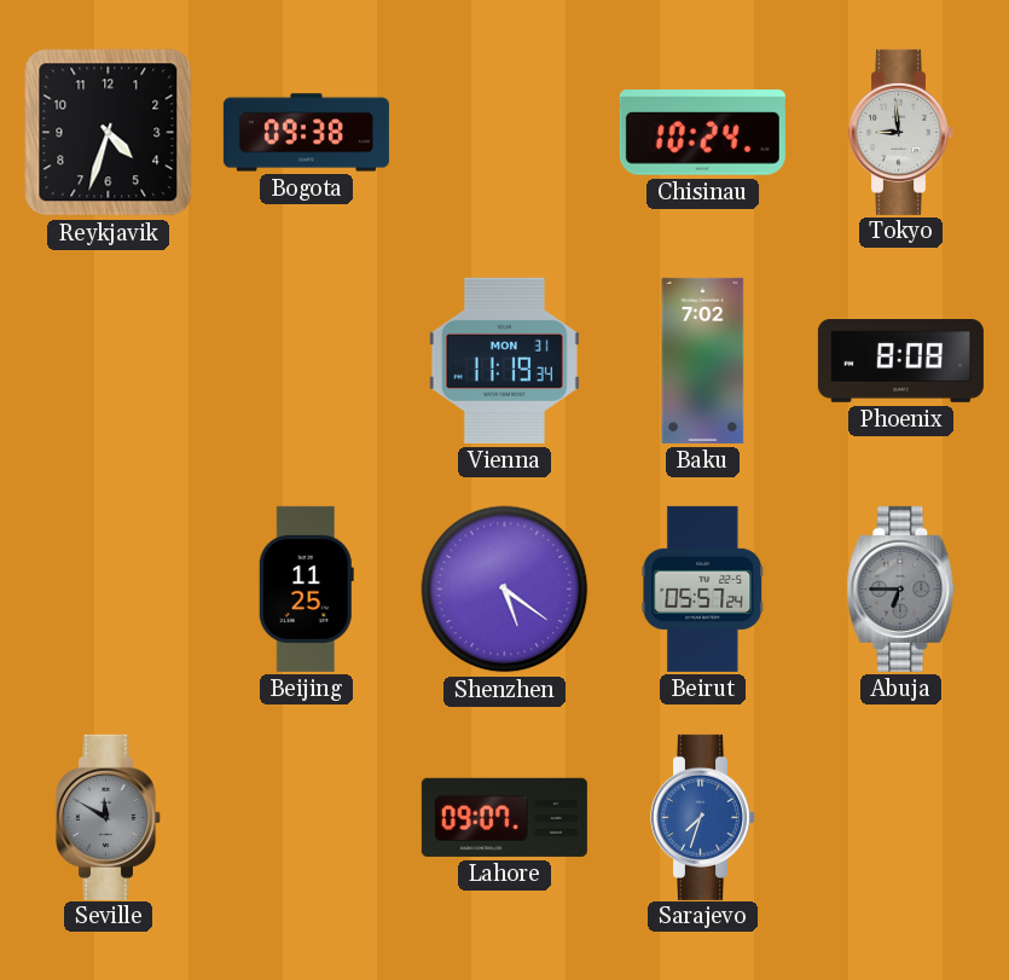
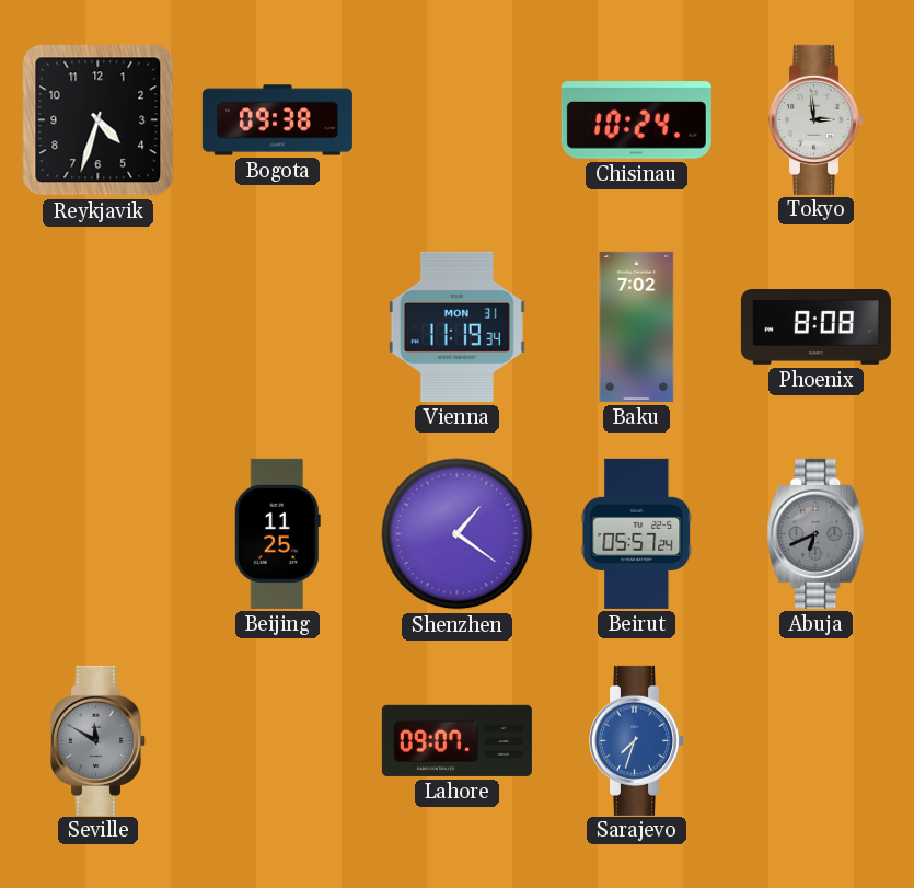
Tokyo: 8:59 -> 2:59
Shenzhen: 5:21 -> 1:21
Abuja: 6:45 -> 6:41
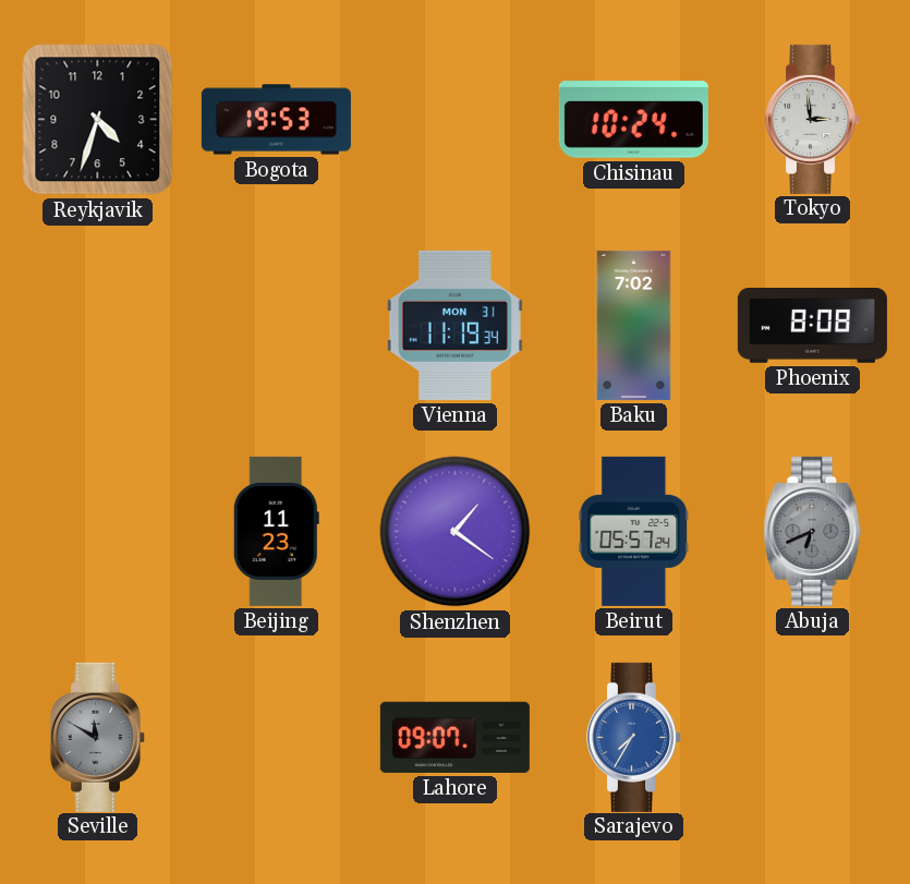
Bogota: 09:38 -> 19:53
Beijing: 11:25 -> 11:23
Sarajevo: 7:33 -> 7:35
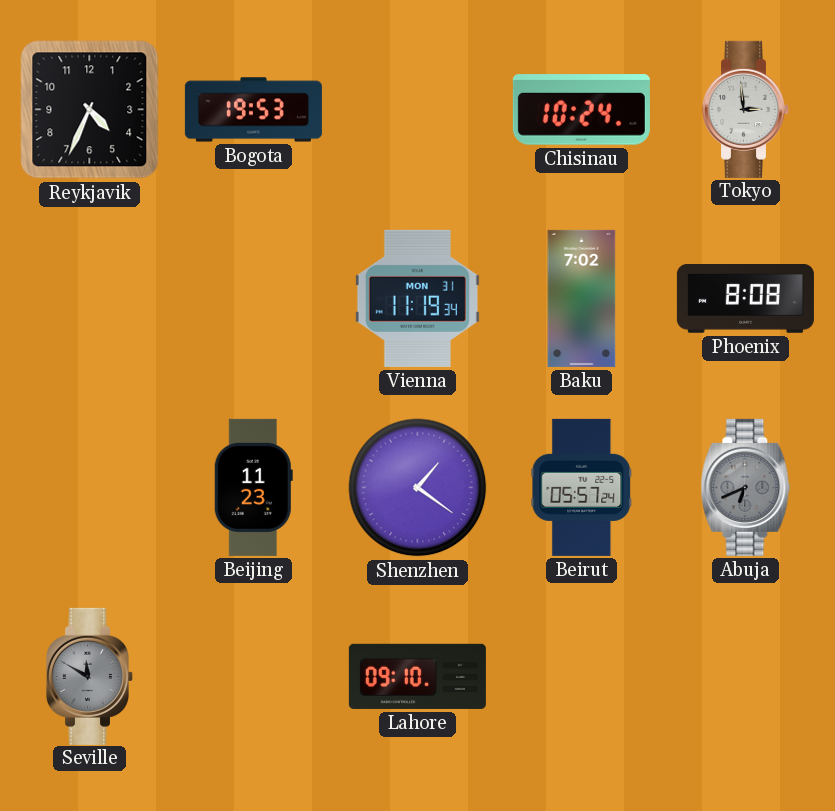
Reykjavik: 4:33 -> 4:34
Lahore: 09:07 -> 09:10
Sarajevo: 7:35 -> none
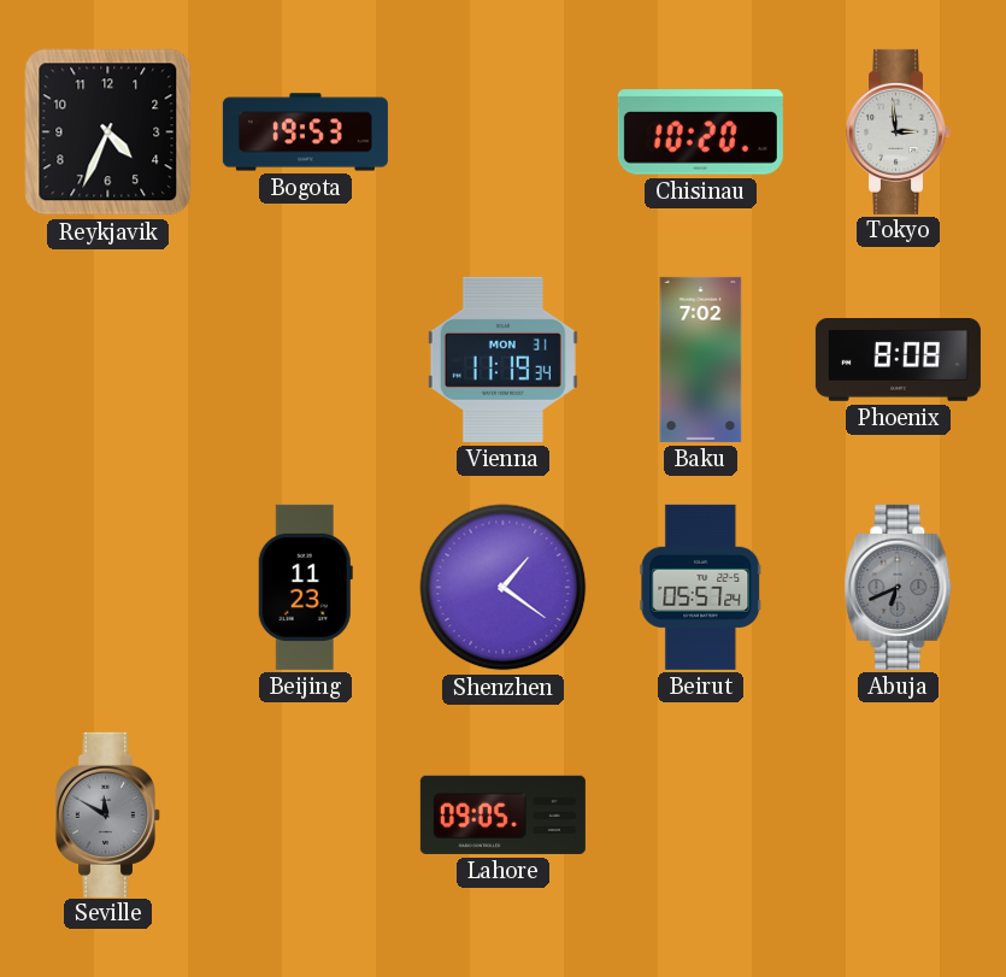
Chisinau: 10:24 -> 10:20
Lahore: 09:10 -> 09:05
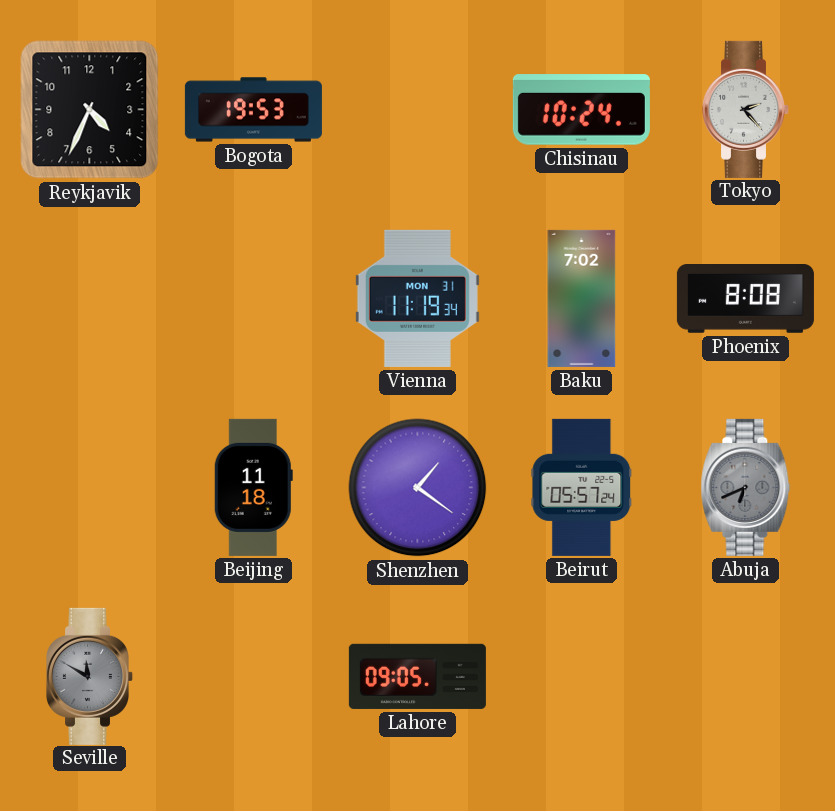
Chisinau: 10:20 -> 10:24
Tokyo: 2:59 -> 2:23
Beijing: 11:23 -> 11:18
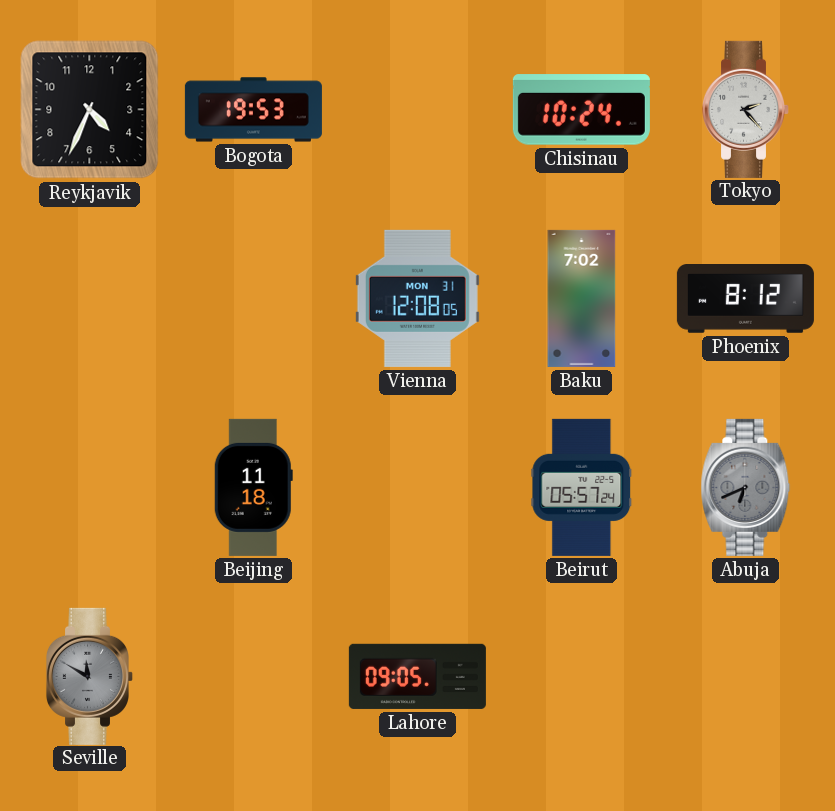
Vienna: 11:19 -> 12:08
Phoenix: 8:08 -> 8:12
Shenzhen: 1:21 -> none
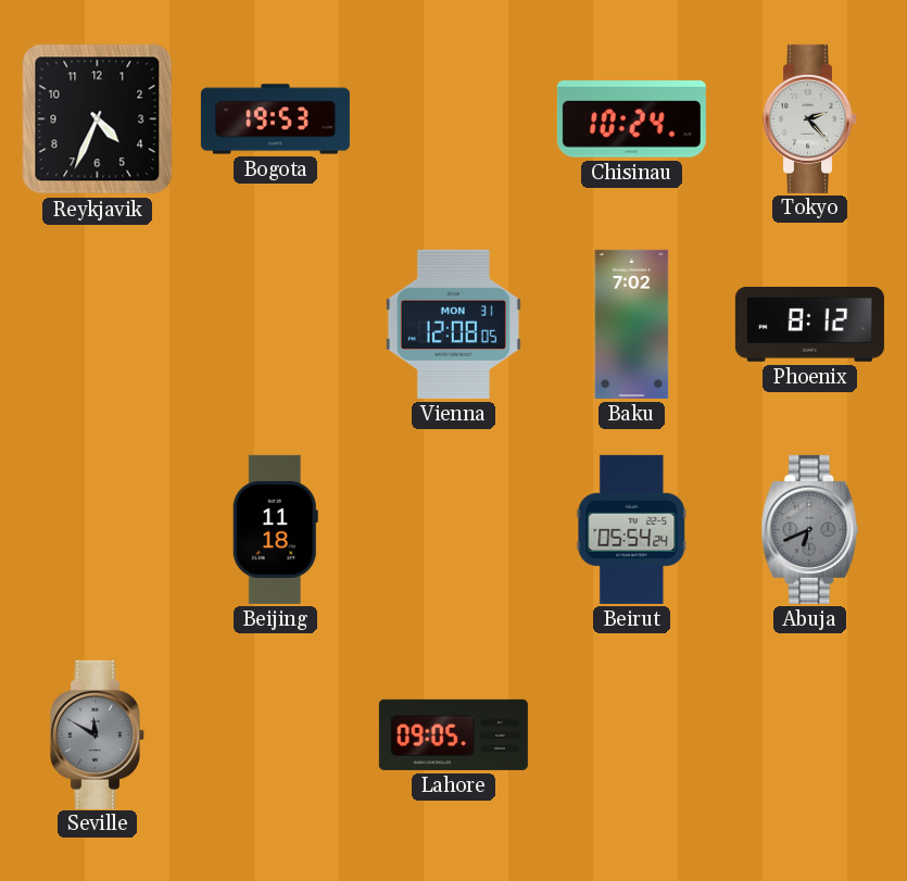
Beirut: 05:57 -> 05:54
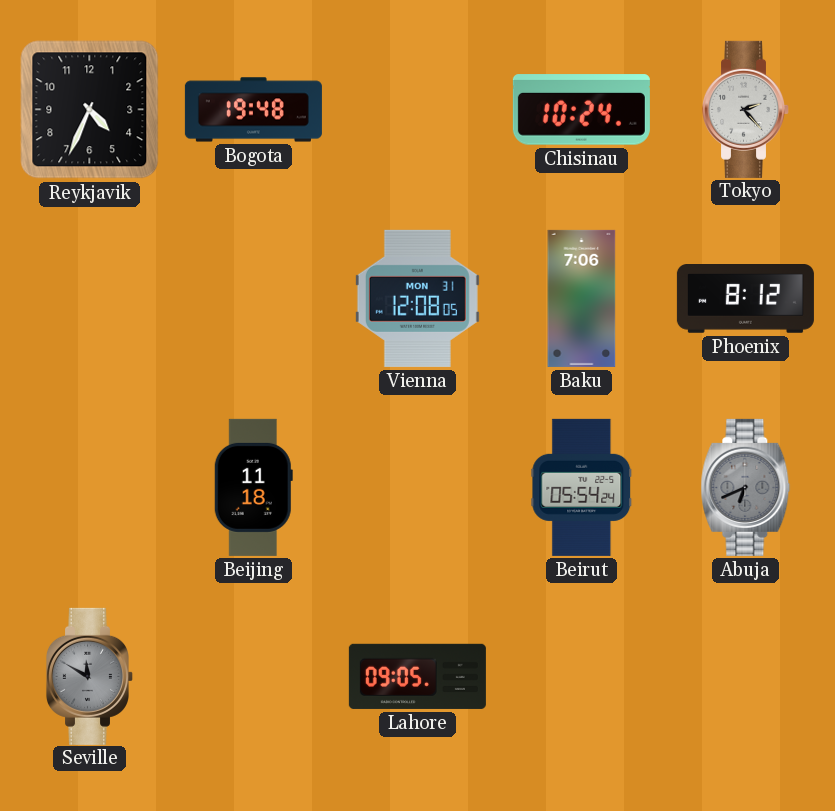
Bogota: 19:53 -> 19:48
Baku: 7:02 -> 7:06
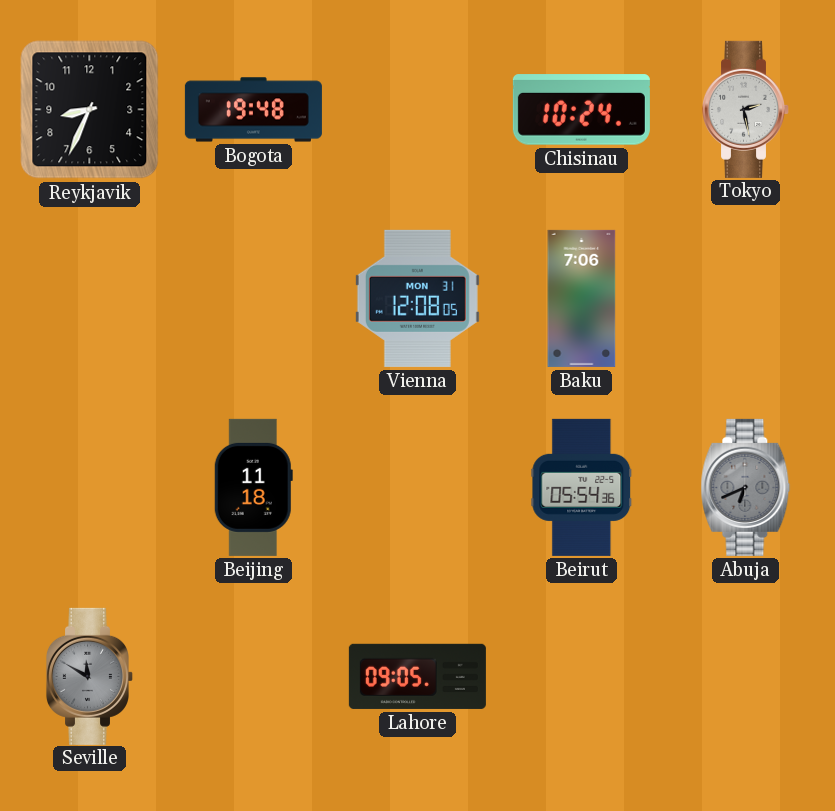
Reykjavik: 4:34 -> 8:34
Tokyo: 2:23 -> 2:28
Phoenix: 8:12 -> none
Beirut: 05:54:24 -> 05:54:36
